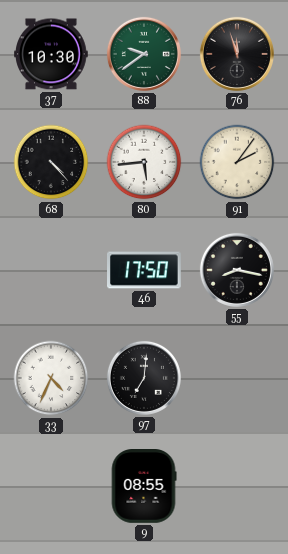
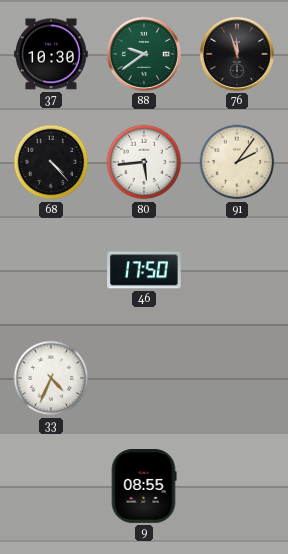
55: 8:17 -> none
97: 7:01 -> none
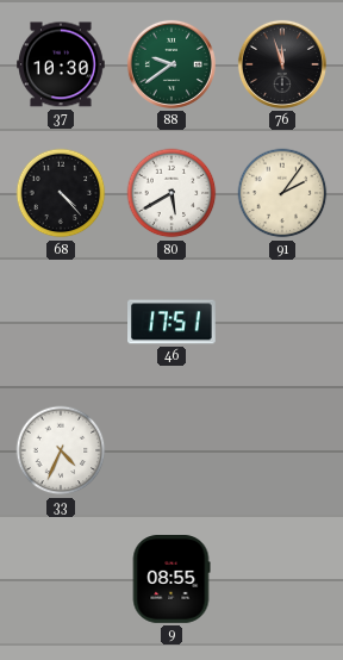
80: 5:44 -> 5:40
46: 17:50 -> 17:51
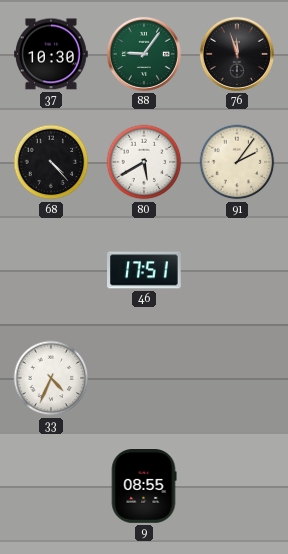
88: 9:39 -> 9:06
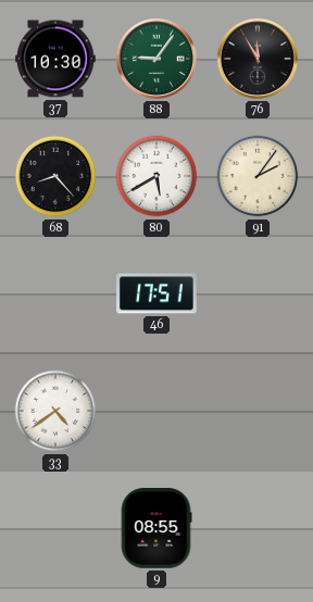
76: 11:57 -> 11:55
68: 4:23 -> 8:23
33: 4:34 -> 4:39
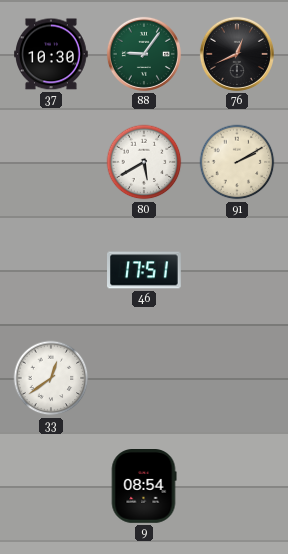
76: 11:55 -> 12:41
68: 8:23 -> none
91: 2:06 -> 2:10
33: 4:39 -> 12:39
9: 08:55 -> 08:54
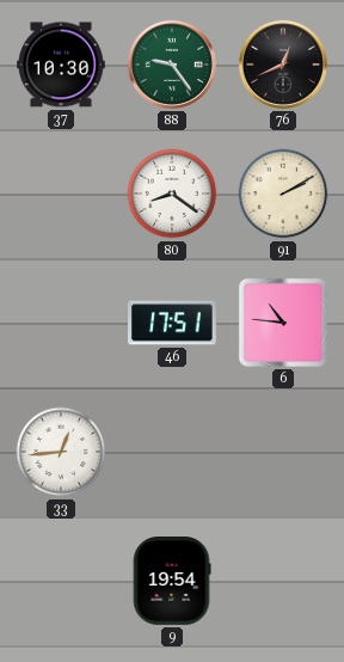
88: 9:06 -> 9:24
80: 5:40 -> 8:21
6: none -> 10:46
33: 12:39 -> 12:44
9: 08:54 -> 19:54
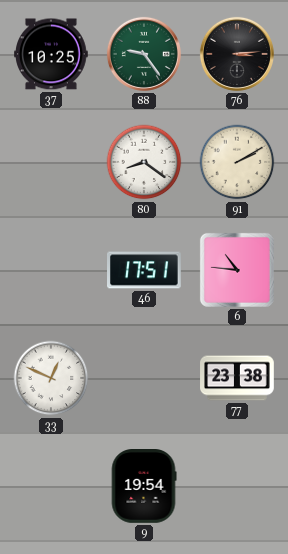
37: 10:30 -> 10:25
76: 12:41 -> 3:14
33: 12:44 -> 12:49
77: none -> 23:38
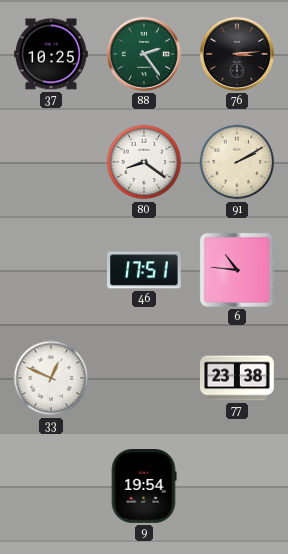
88: 9:24 -> 2:24
